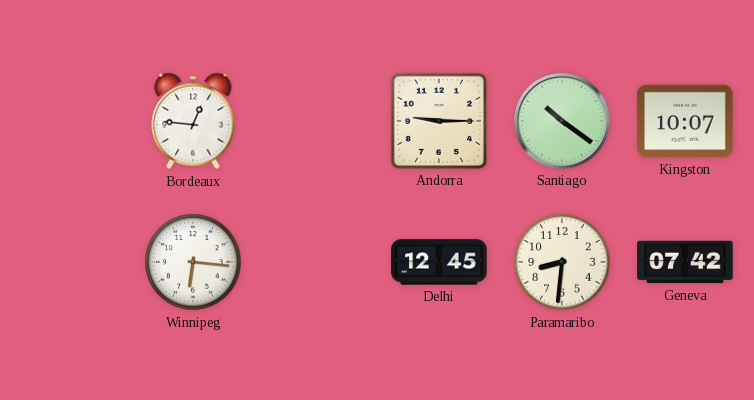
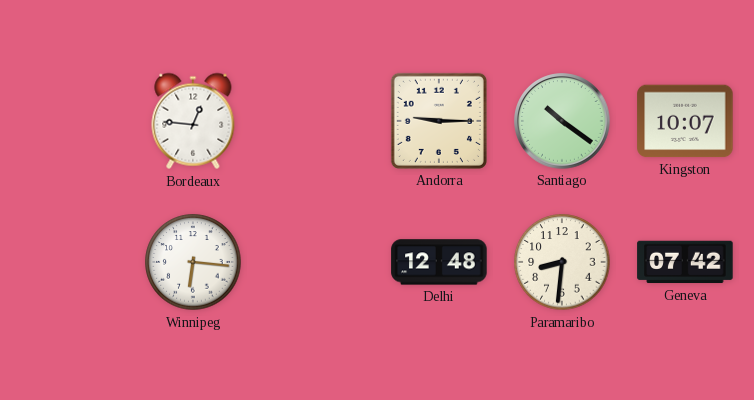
Delhi: 12:45 -> 12:48
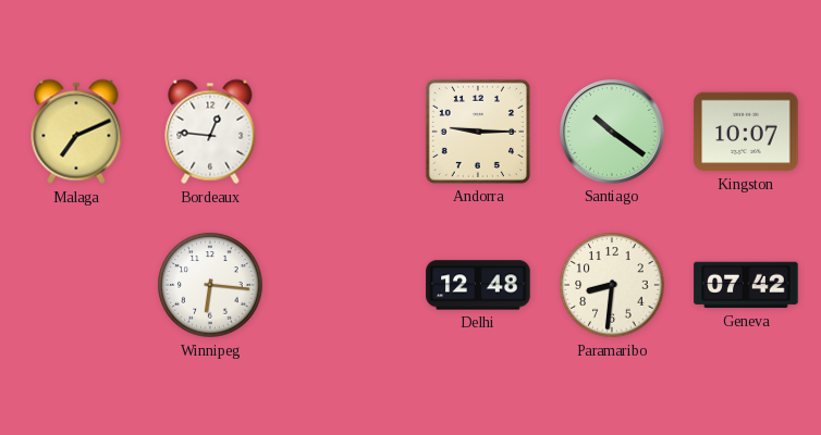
Malaga: none -> 7:11
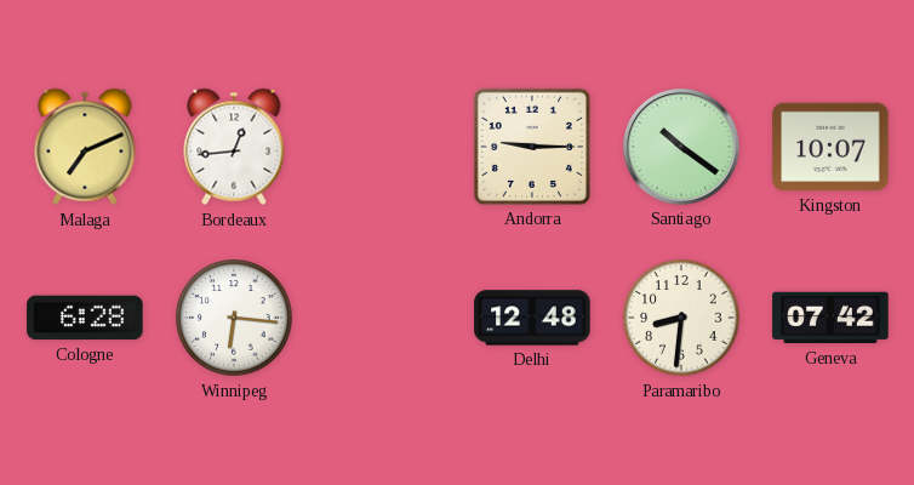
Bordeaux: 12:46 -> 12:44
Cologne: none -> 6:28
